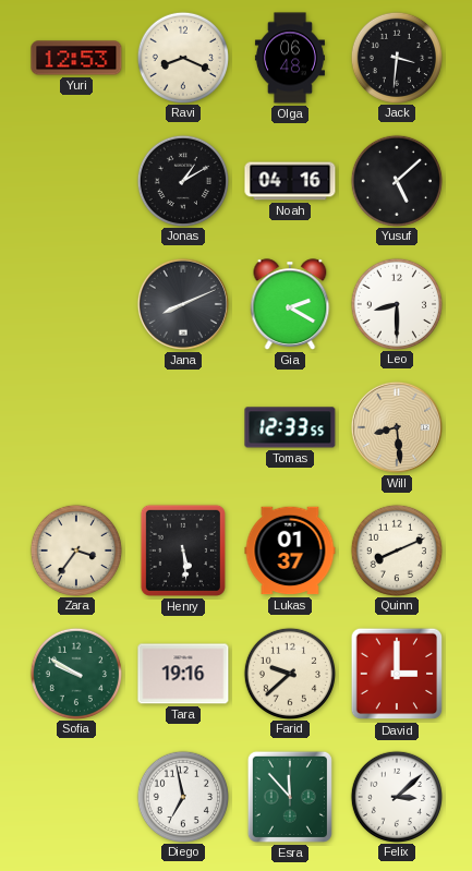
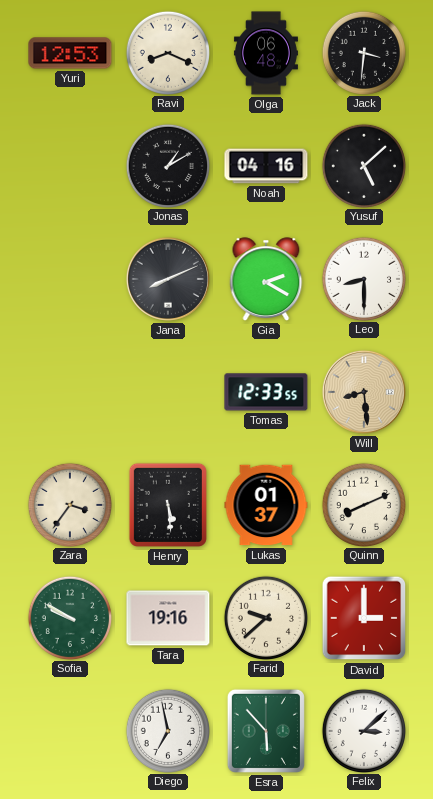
Esra: 11:53 -> 5:53
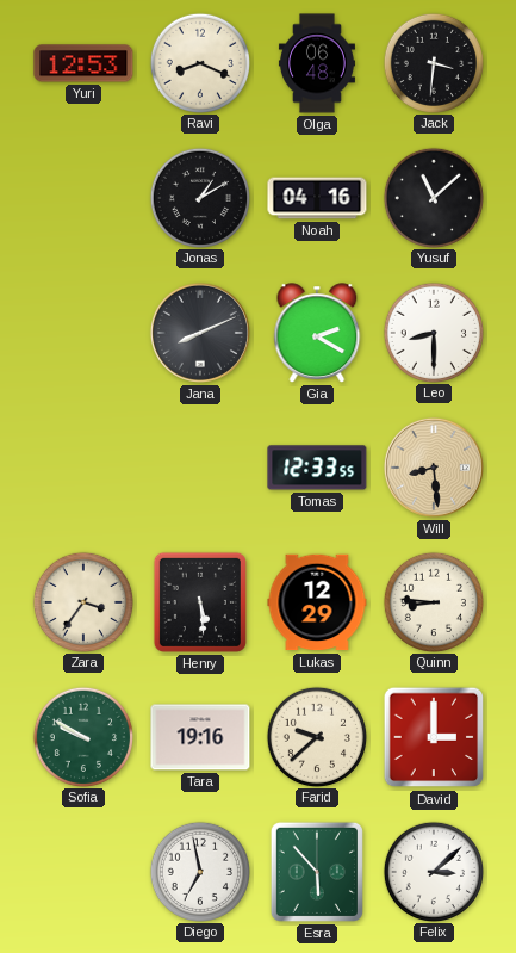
Yusuf: 5:08 -> 11:08
Lukas: 01:37 -> 12:29
Quinn: 8:11 -> 8:46
